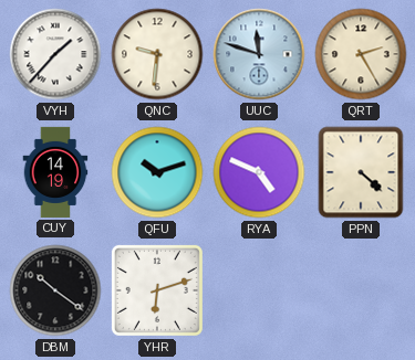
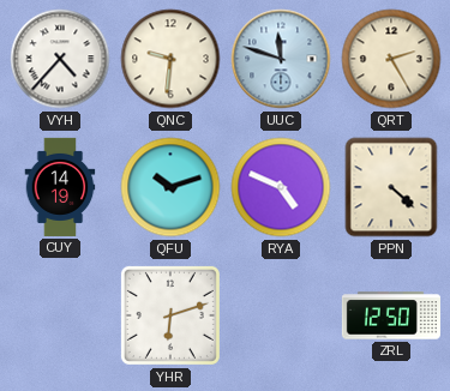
VYH: 1:37 -> 4:37
DBM: 10:21 -> none
ZRL: none -> 12:50
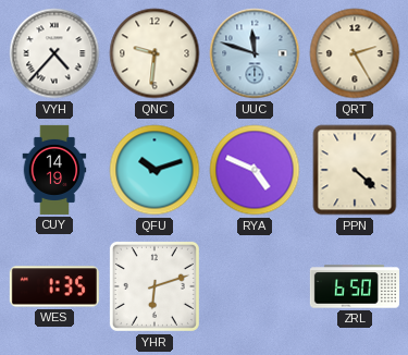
WES: none -> 1:35
ZRL: 12:50 -> 6:50
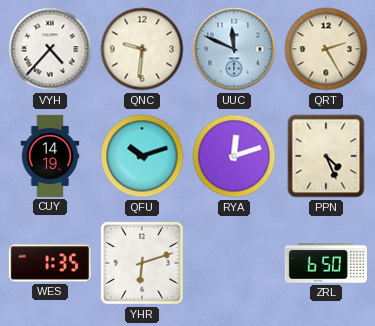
UUC: 11:48 -> 11:49
RYA: 4:49 -> 12:12
PPN: 4:22 -> 4:26
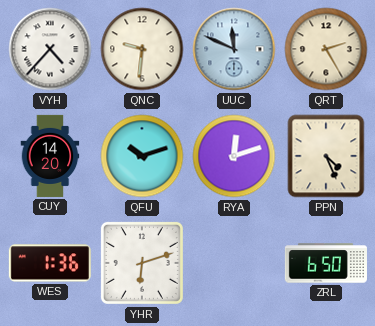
CUY: 14:19 -> 14:20
WES: 1:35 -> 1:36
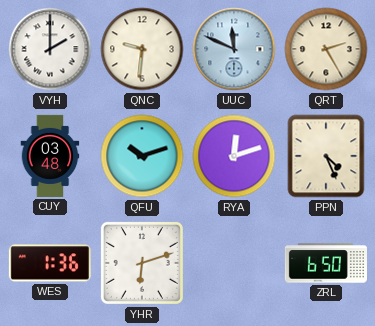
VYH: 4:37 -> 2:00
CUY: 14:20 -> 03:48
